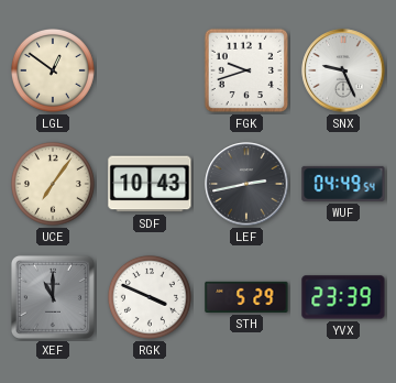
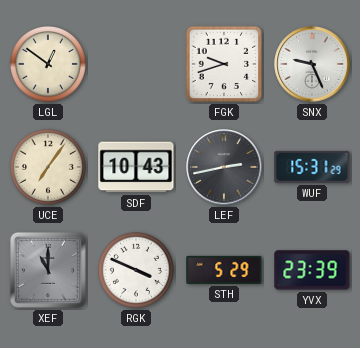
WUF: 04:49 -> 15:31
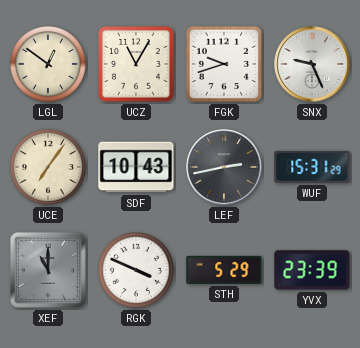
UCZ: none -> 11:05
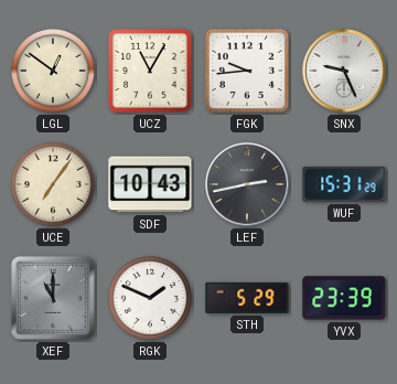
FGK: 9:42 -> 9:44
RGK: 3:49 -> 1:49
